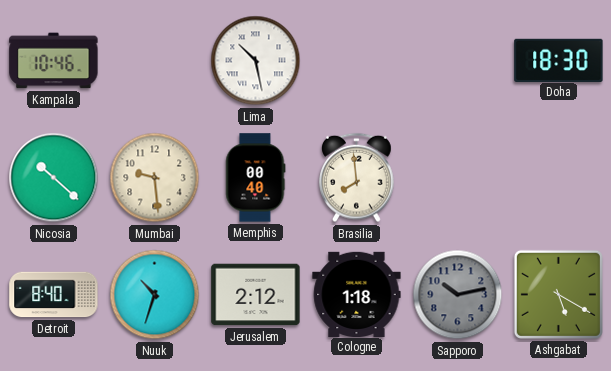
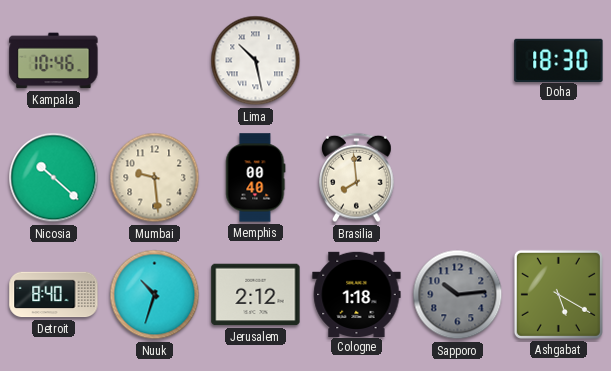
Sapporo: 10:13 -> 10:14
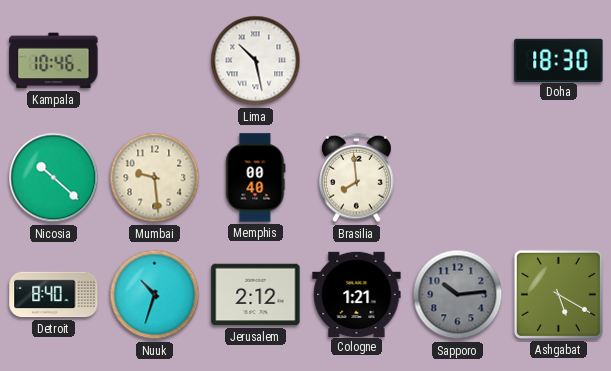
Cologne: 1:18 -> 1:21
